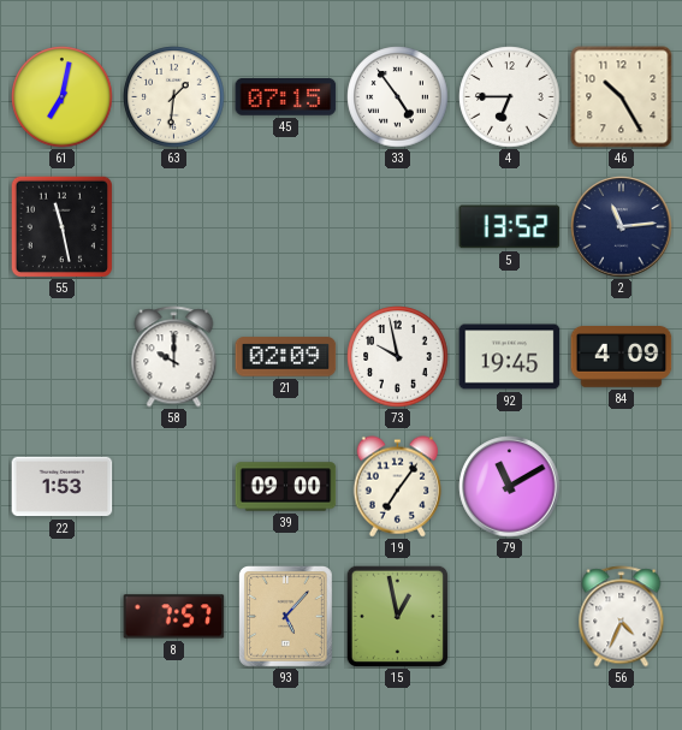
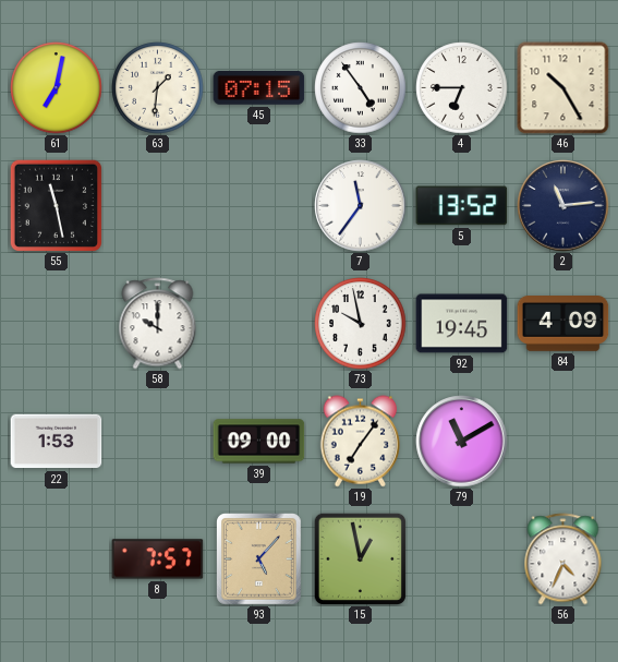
7: none -> 11:36
21: 02:09 -> none
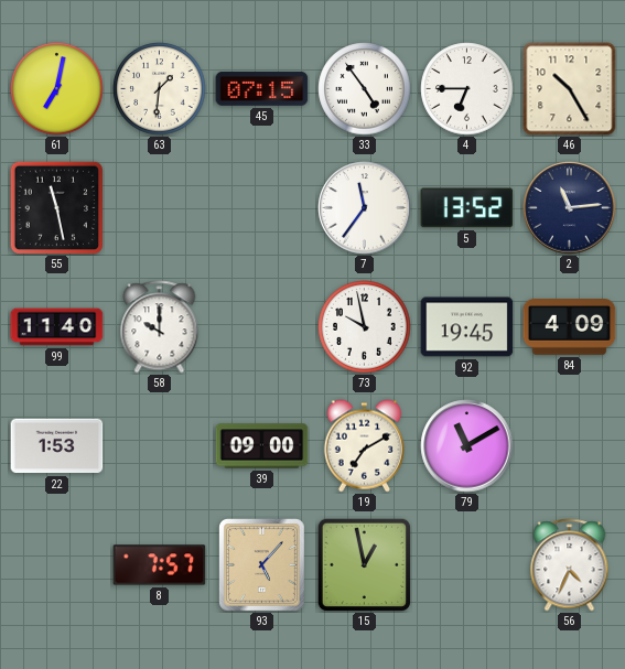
99: none -> 11:40
19: 7:06 -> 7:10
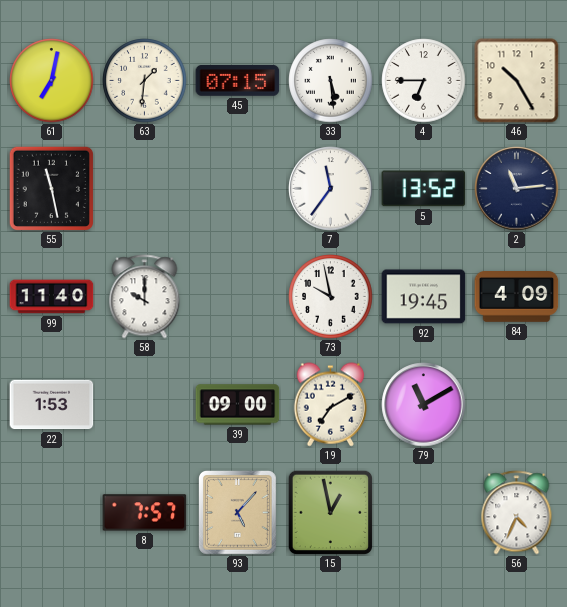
33: 4:54 -> 5:29
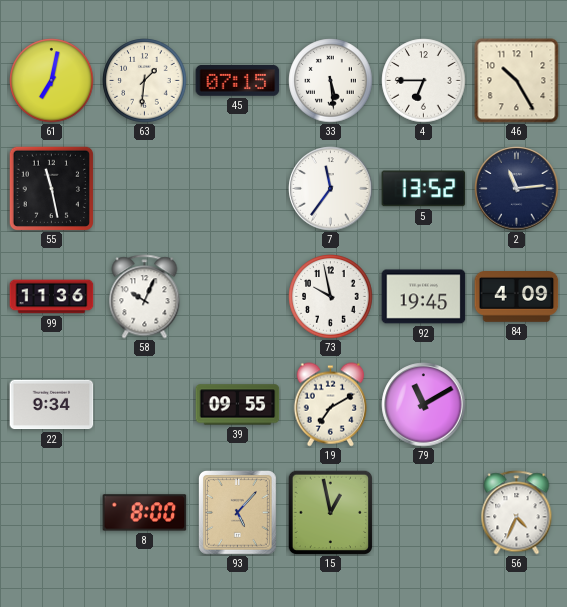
99: 11:40 -> 11:36
58: 10:00 -> 10:04
22: 1:53 -> 9:34
39: 09:00 -> 09:55
8: 7:57 -> 8:00
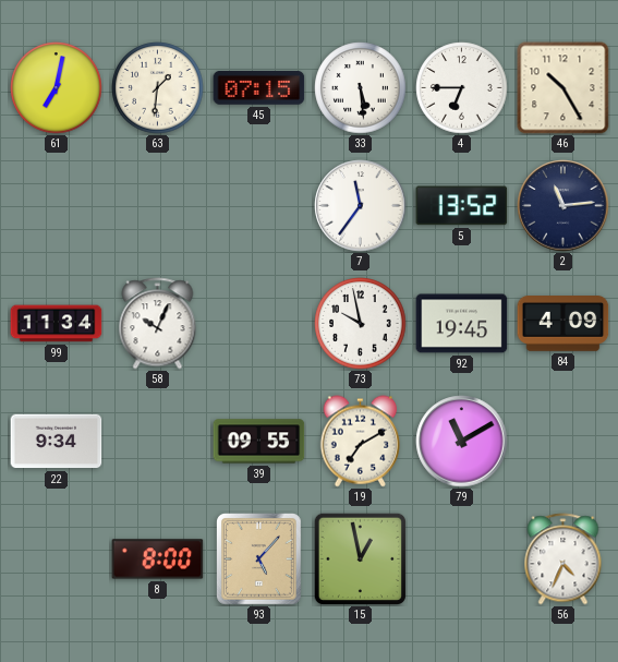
55: 11:28 -> none
99: 11:36 -> 11:34
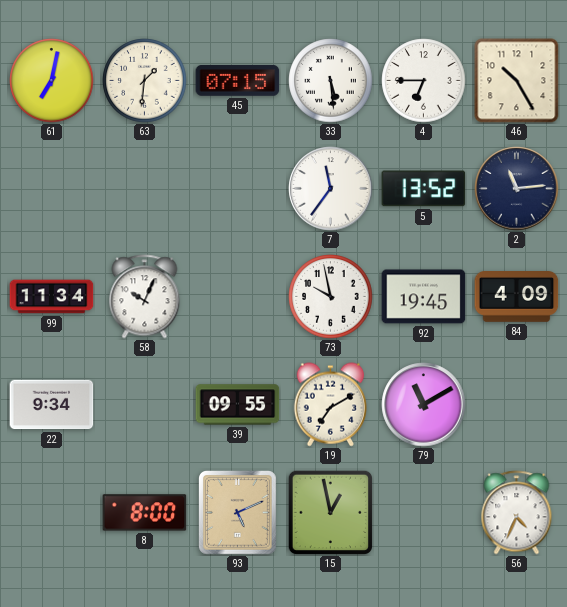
93: 5:07 -> 5:11
